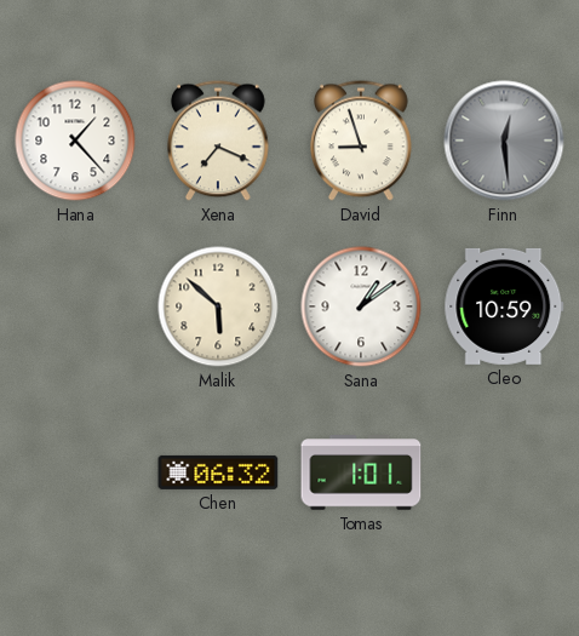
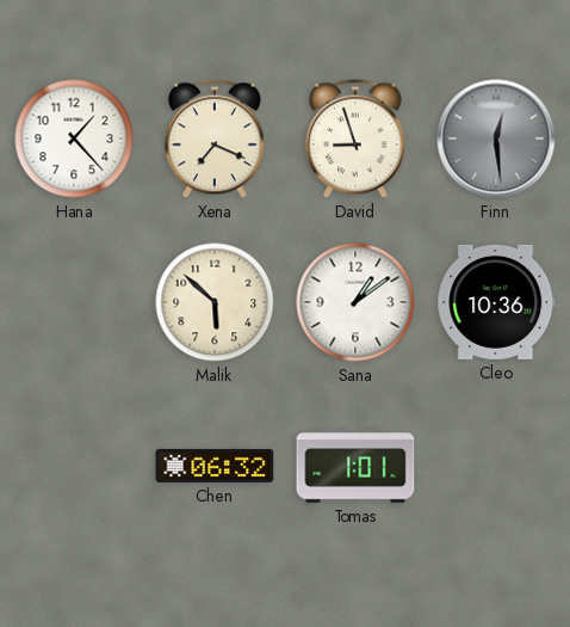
Cleo: 10:59 -> 10:36
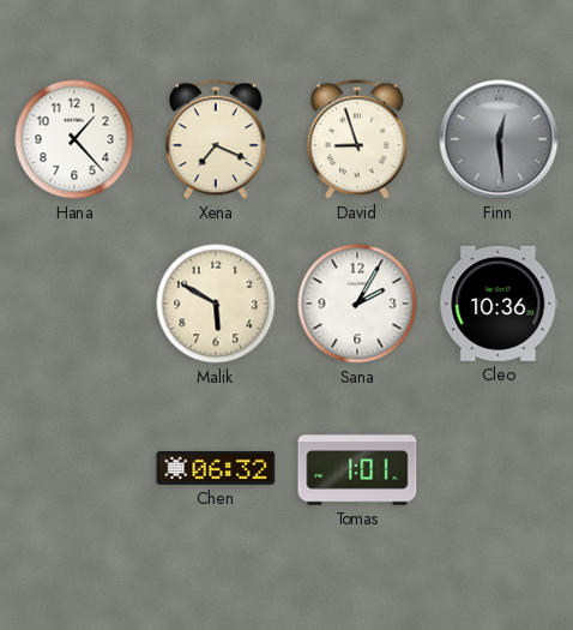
Malik: 5:52 -> 5:50
Sana: 1:09 -> 2:05
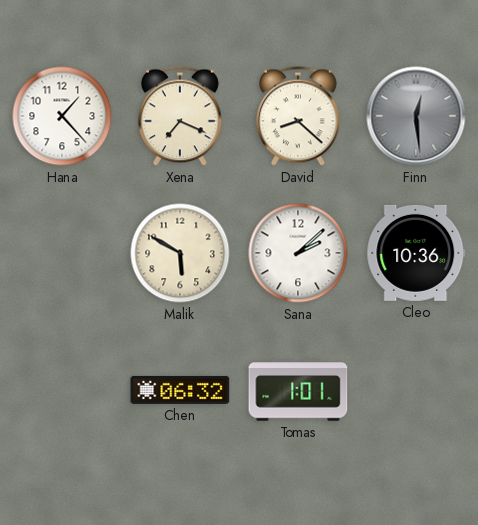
David: 8:57 -> 8:22
Sana: 2:05 -> 2:08
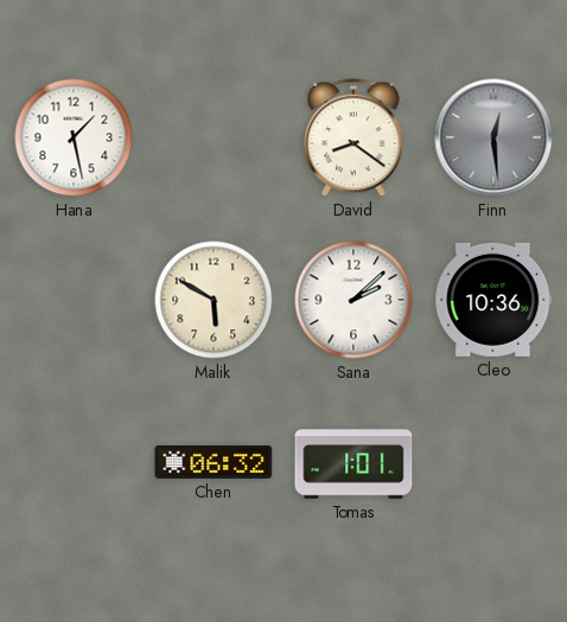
Hana: 1:23 -> 1:28
Xena: 7:19 -> none
David: 8:22 -> 8:21
